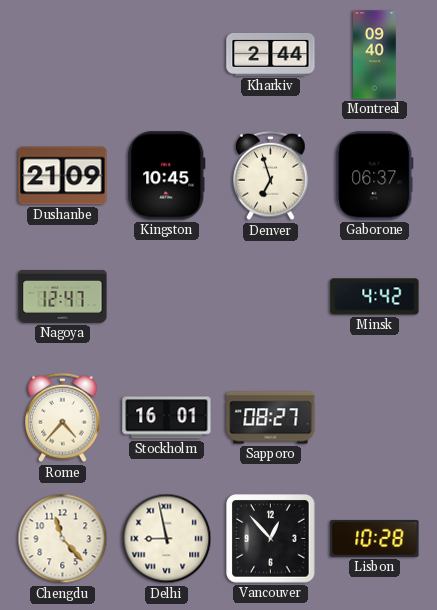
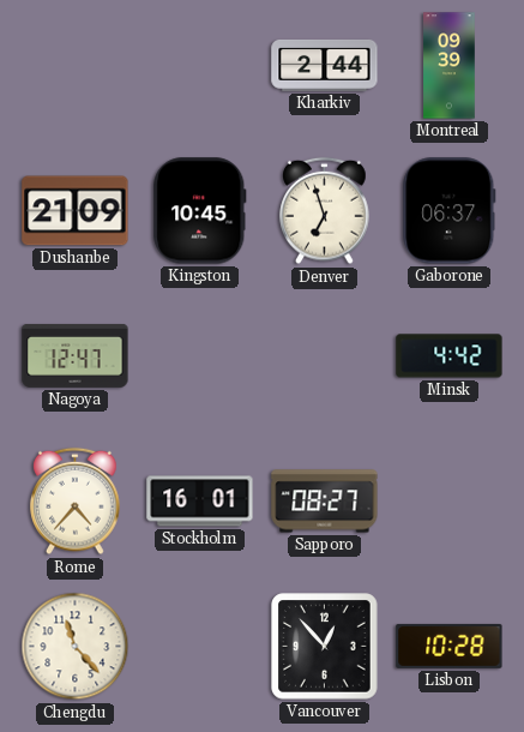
Montreal: 09:40 -> 09:39
Delhi: 8:58 -> none
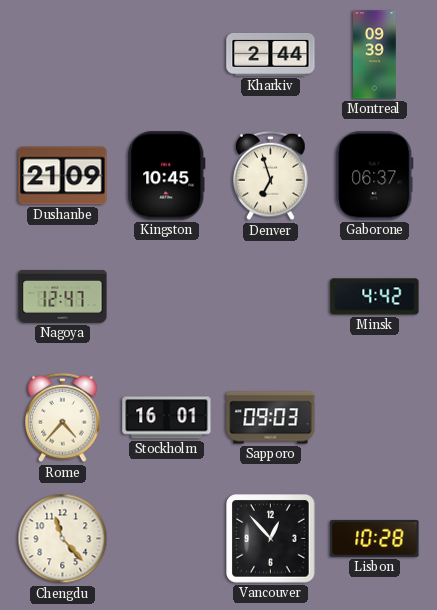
Sapporo: 08:27 -> 09:03
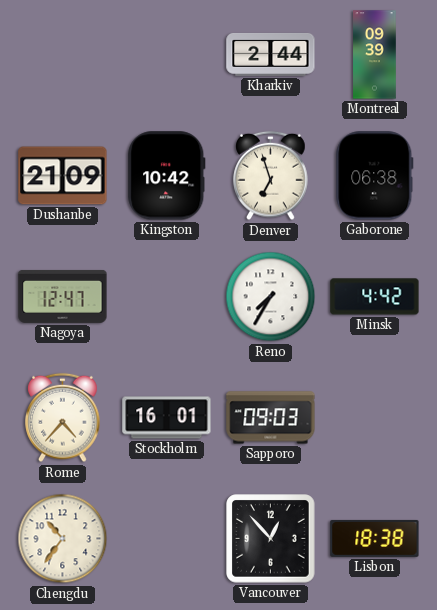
Kingston: 10:45 -> 10:42
Gaborone: 06:37 -> 06:38
Reno: none -> 7:35
Chengdu: 11:23 -> 10:36
Lisbon: 10:28 -> 18:38
